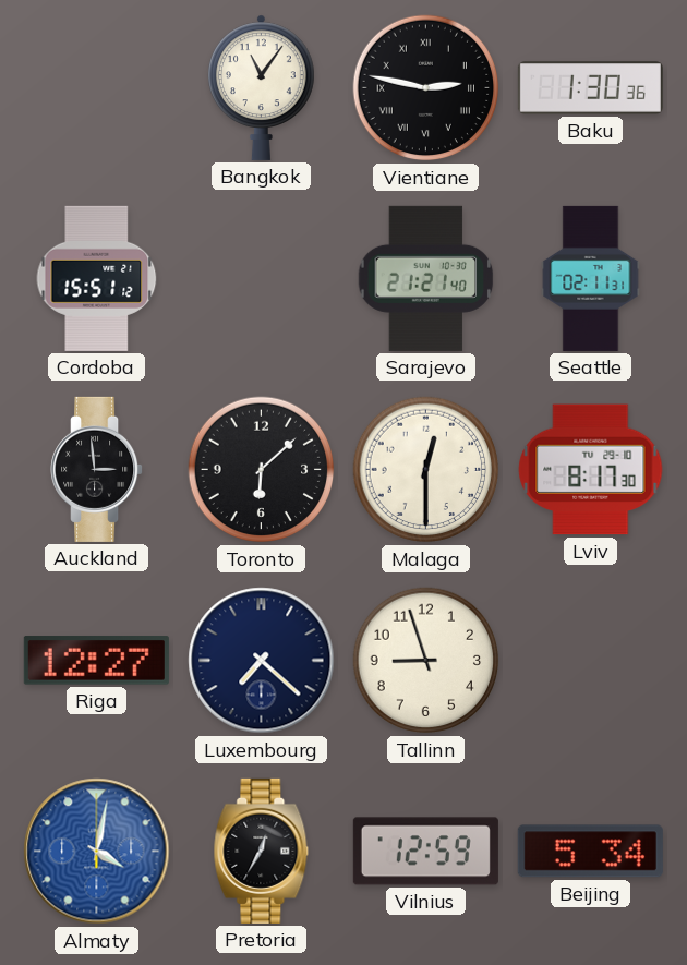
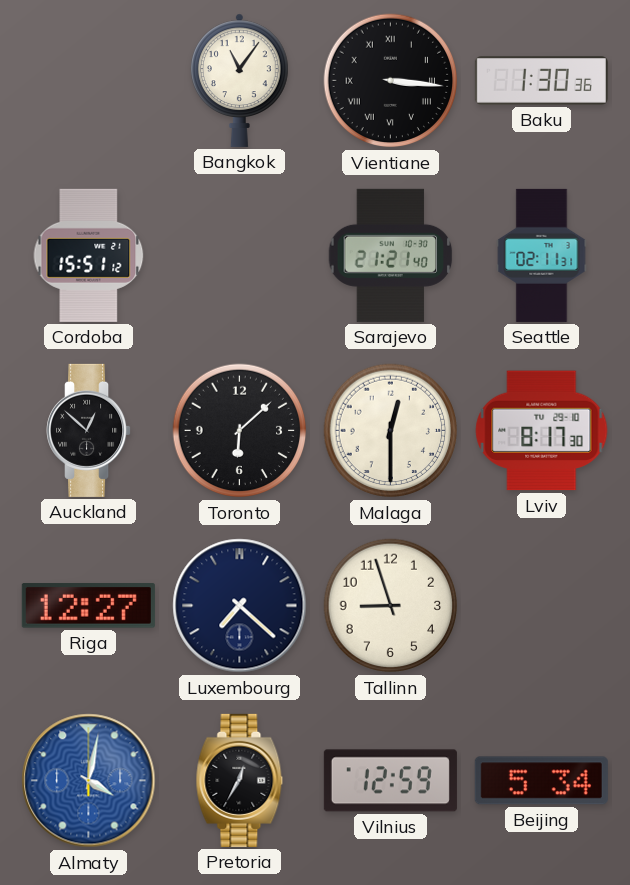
Vientiane: 2:47 -> 3:16
Auckland: 2:59 -> 12:52
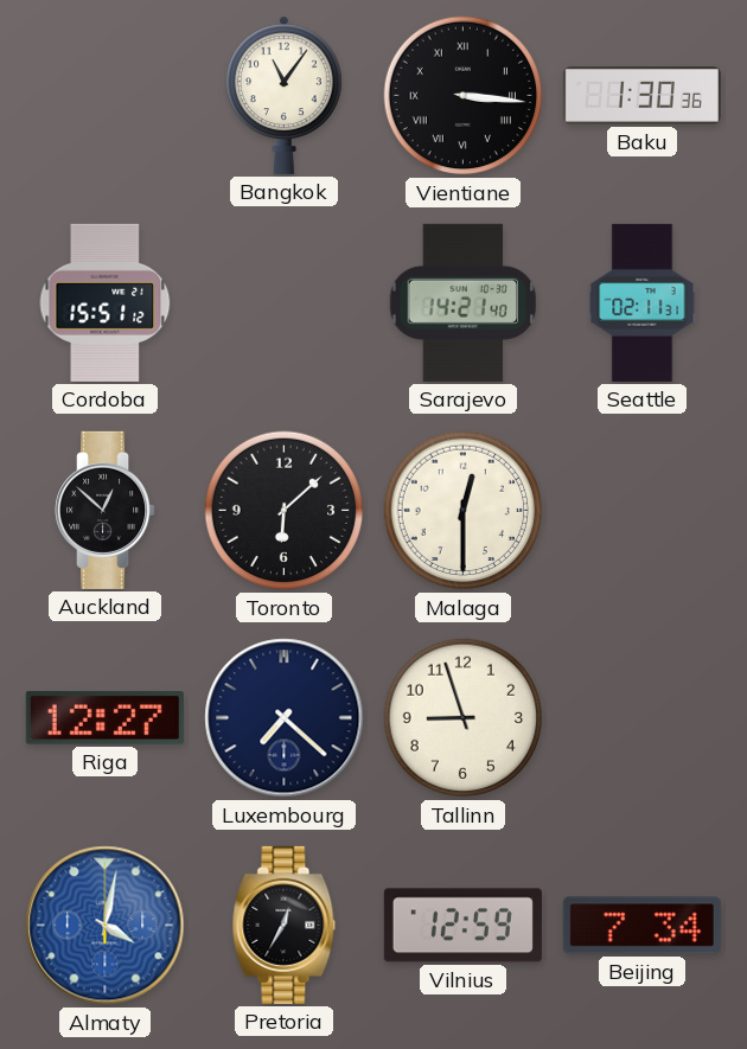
Sarajevo: 21:21 -> 14:21
Lviv: 8:17 -> none
Beijing: 5:34 -> 7:34
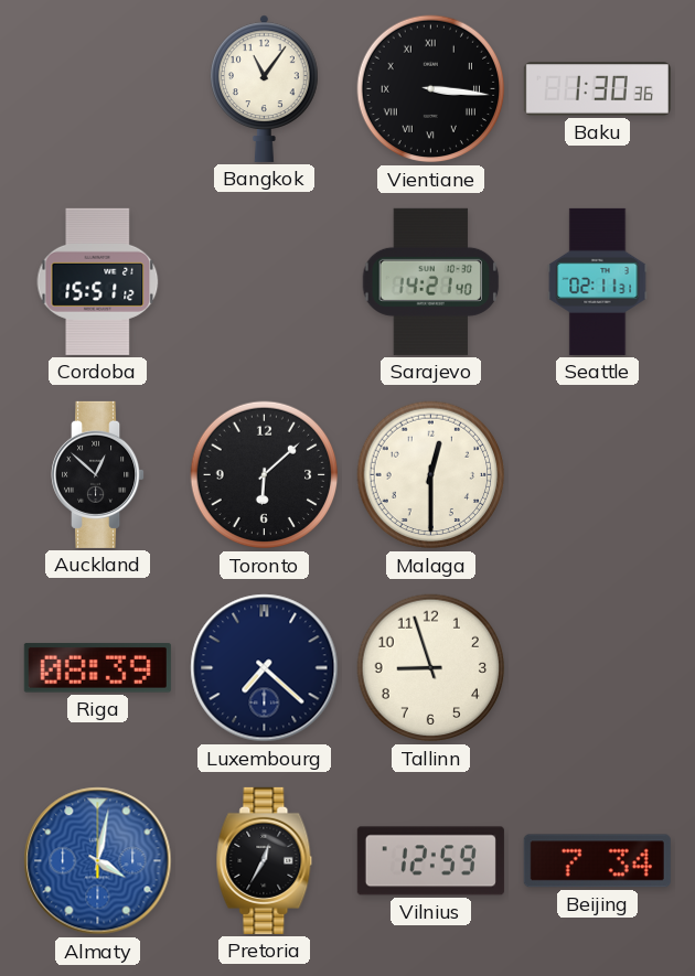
Riga: 12:27 -> 08:39
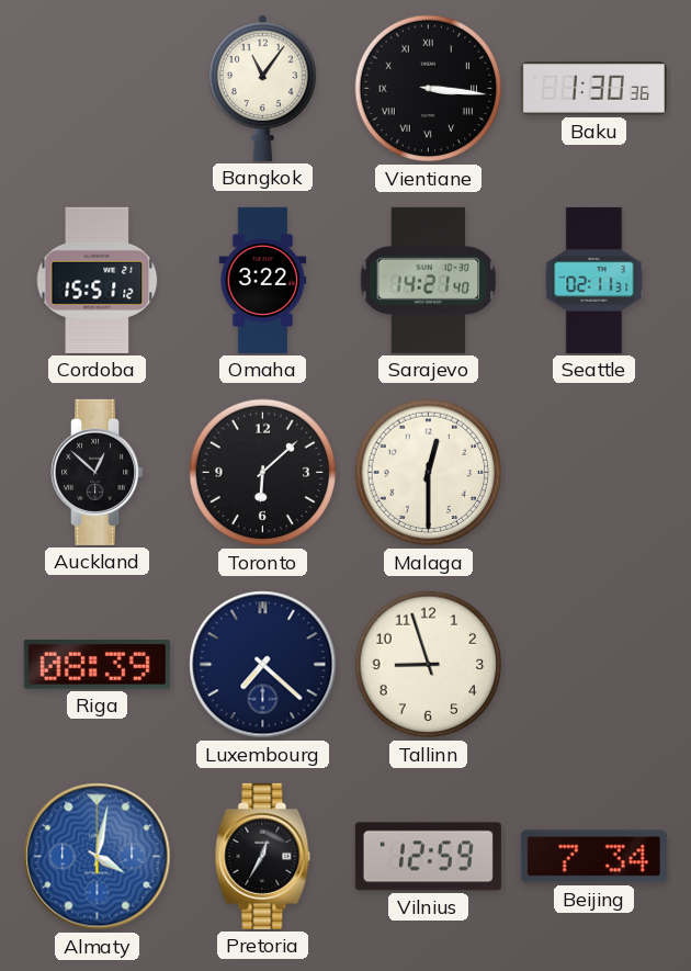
Omaha: none -> 3:22
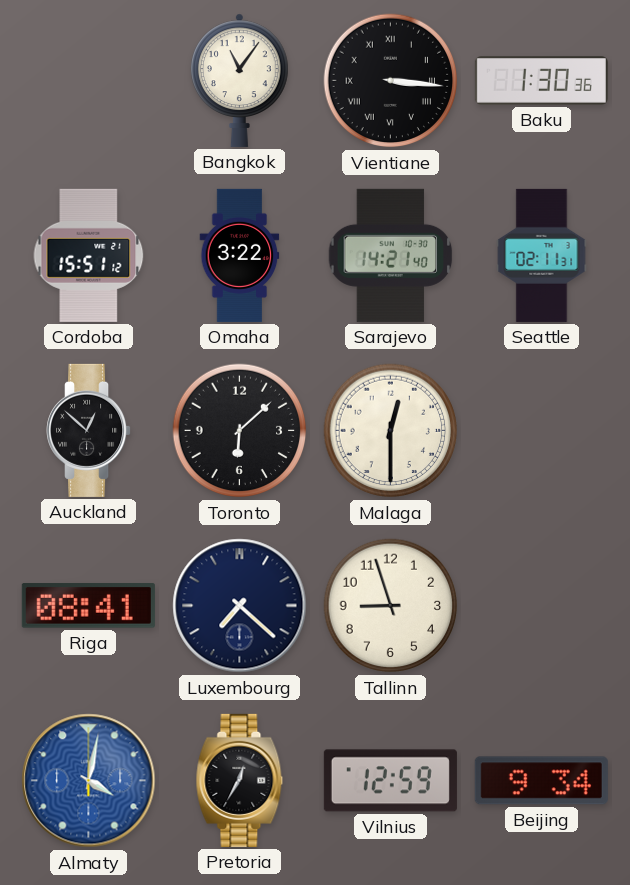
Riga: 08:39 -> 08:41
Beijing: 7:34 -> 9:34
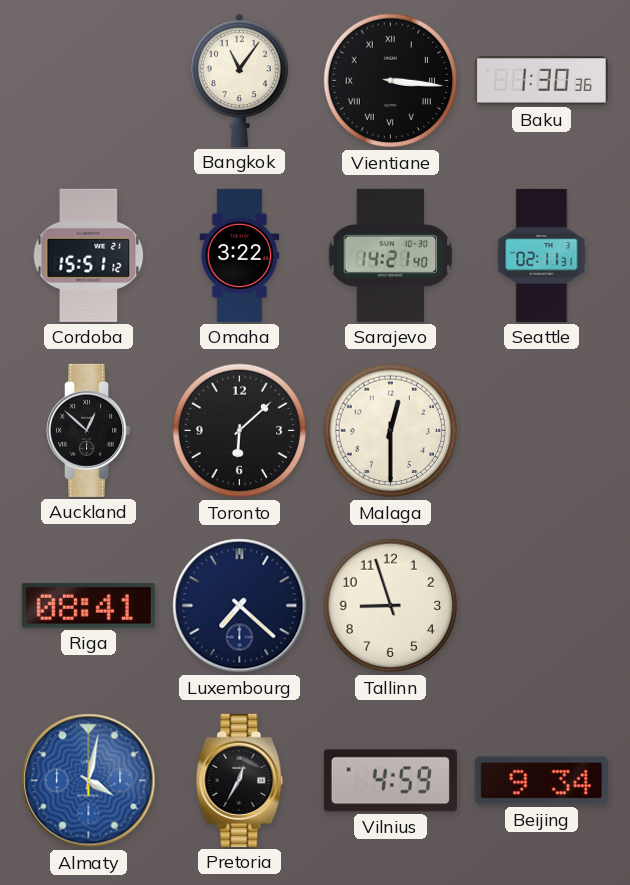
Vilnius: 12:59 -> 4:59
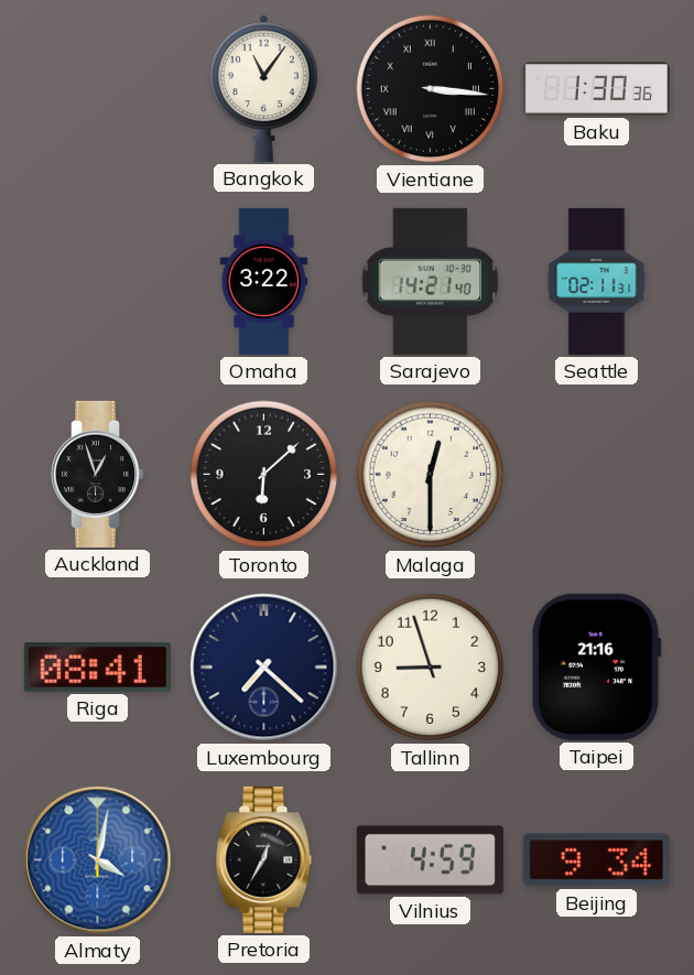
Cordoba: 15:51 -> none
Auckland: 12:52 -> 12:57
Taipei: none -> 21:16
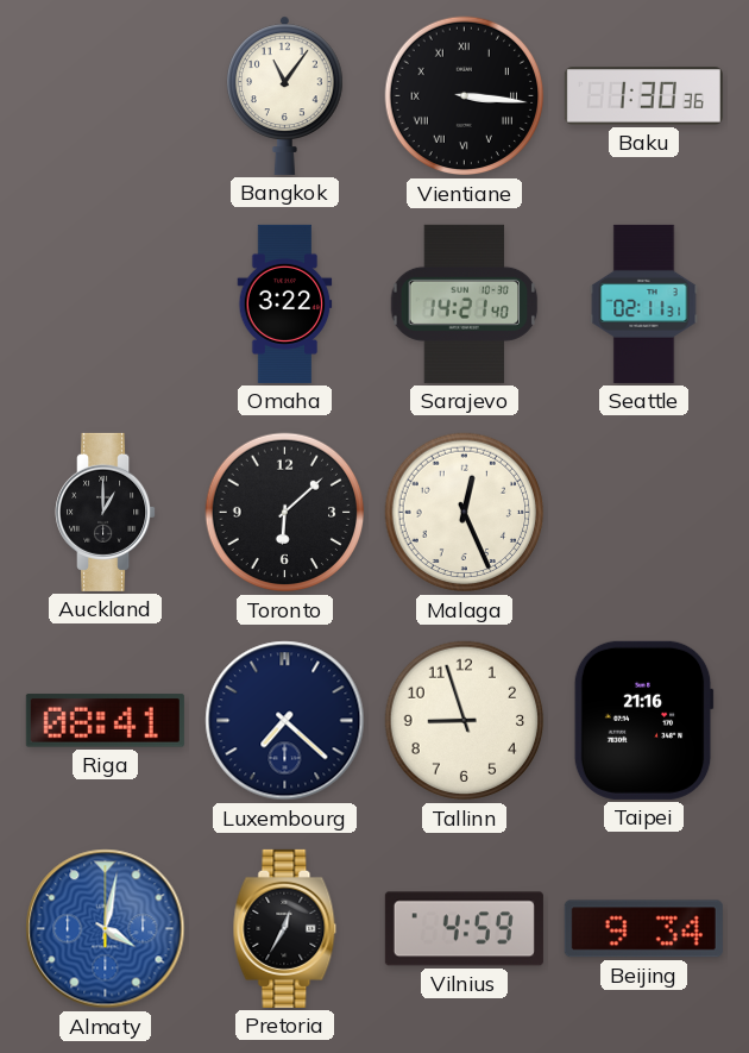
Auckland: 12:57 -> 1:00
Malaga: 12:30 -> 12:26
